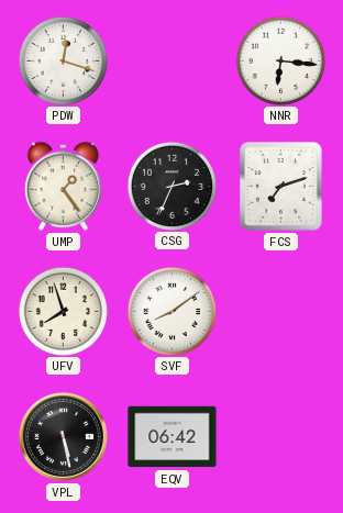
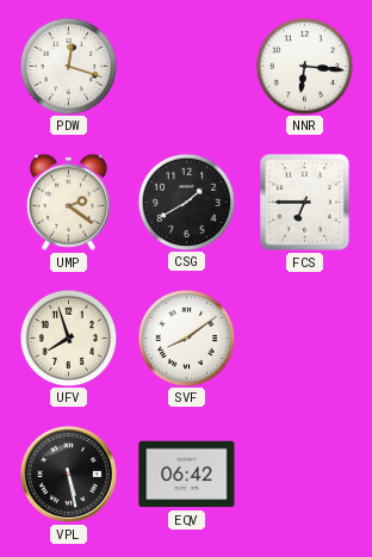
UMP: 1:24 -> 2:21
CSG: 2:34 -> 1:40
FCS: 7:12 -> 6:45
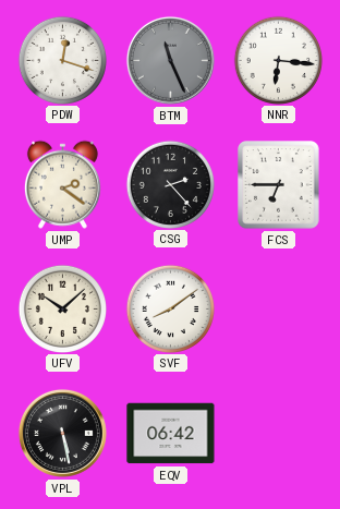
BTM: none -> 11:26
CSG: 1:40 -> 2:23
UFV: 7:57 -> 10:08
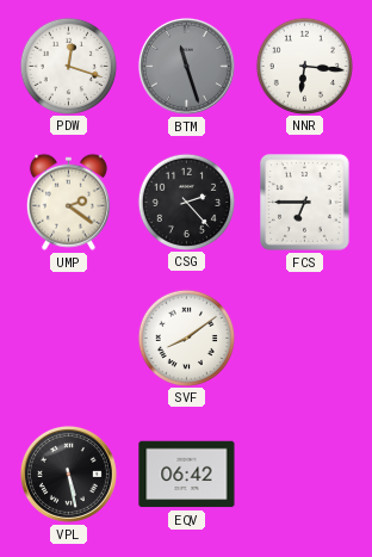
BTM: 11:26 -> 11:27
UFV: 10:08 -> none
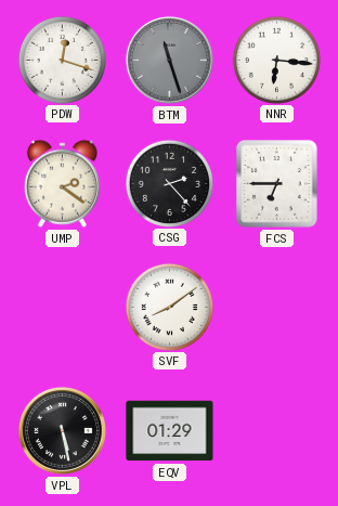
EQV: 06:42 -> 01:29
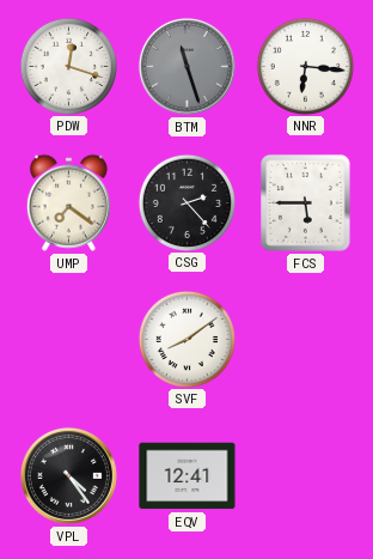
UMP: 2:21 -> 7:21
FCS: 6:45 -> 5:45
VPL: 5:28 -> 4:24
EQV: 01:29 -> 12:41
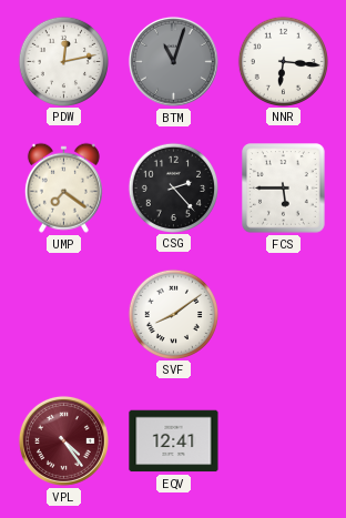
PDW: 12:18 -> 12:13
BTM: 11:27 -> 11:03
VPL dial: black -> burgundy
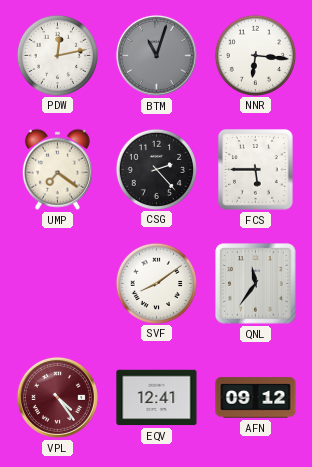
QNL: none -> 11:36
AFN: none -> 09:12
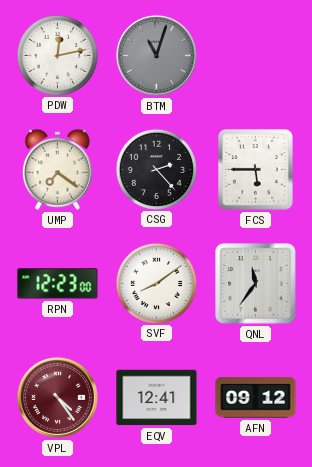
NNR: 6:16 -> none
RPN: none -> 12:23
